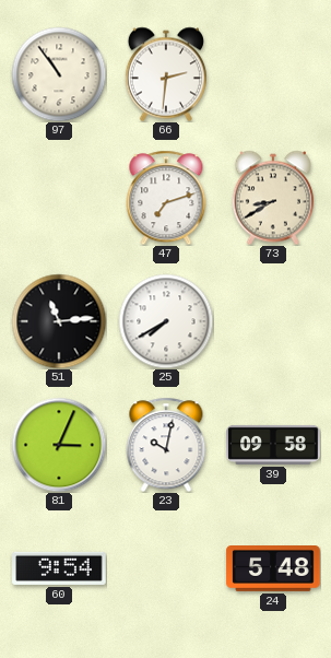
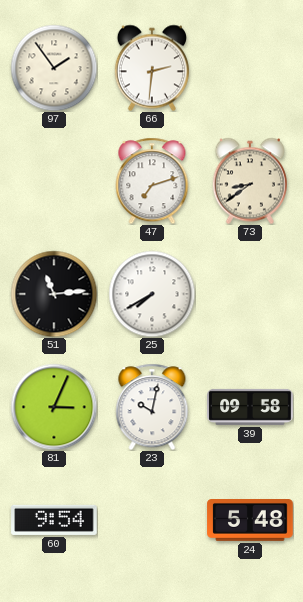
97: 10:54 -> 1:54
73: 8:40 -> 8:39
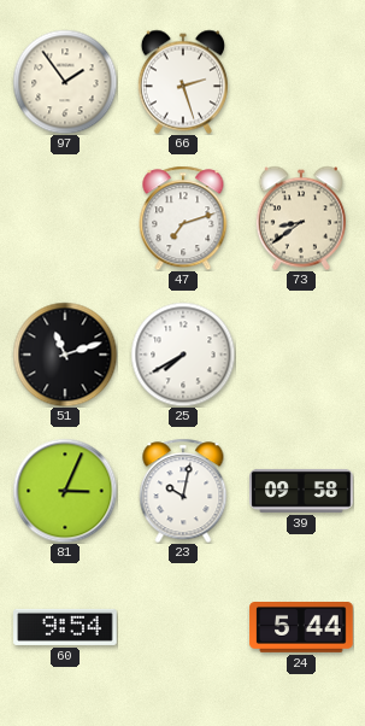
66: 2:31 -> 2:27
51: 11:14 -> 11:12
24: 5:48 -> 5:44
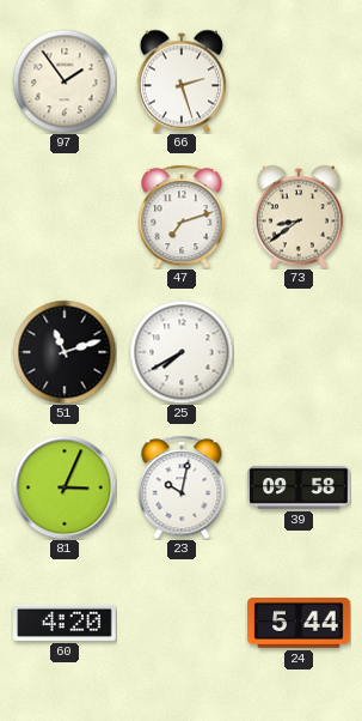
60: 9:54 -> 4:20
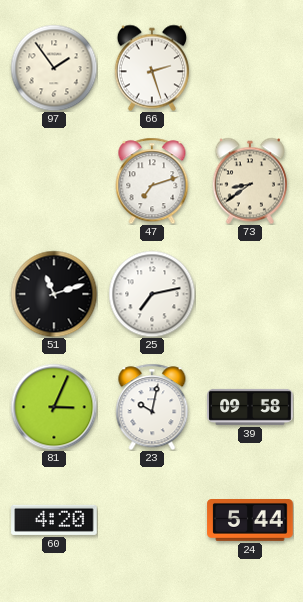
25: 7:40 -> 7:13
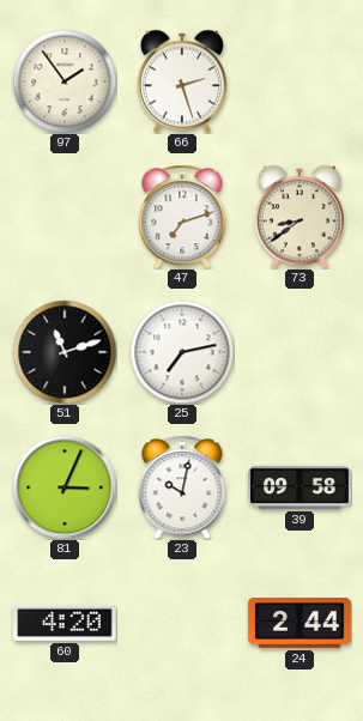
24: 5:44 -> 2:44
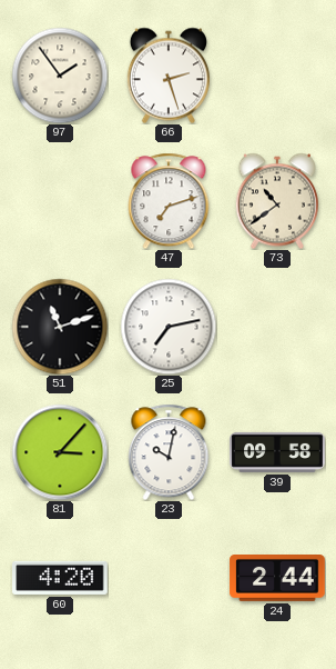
73: 8:39 -> 10:39
81: 3:04 -> 3:07
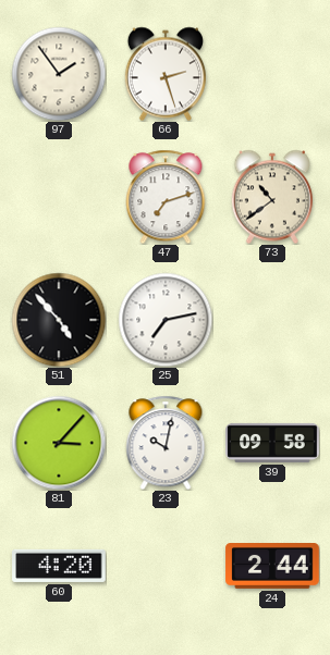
51: 11:12 -> 4:53
